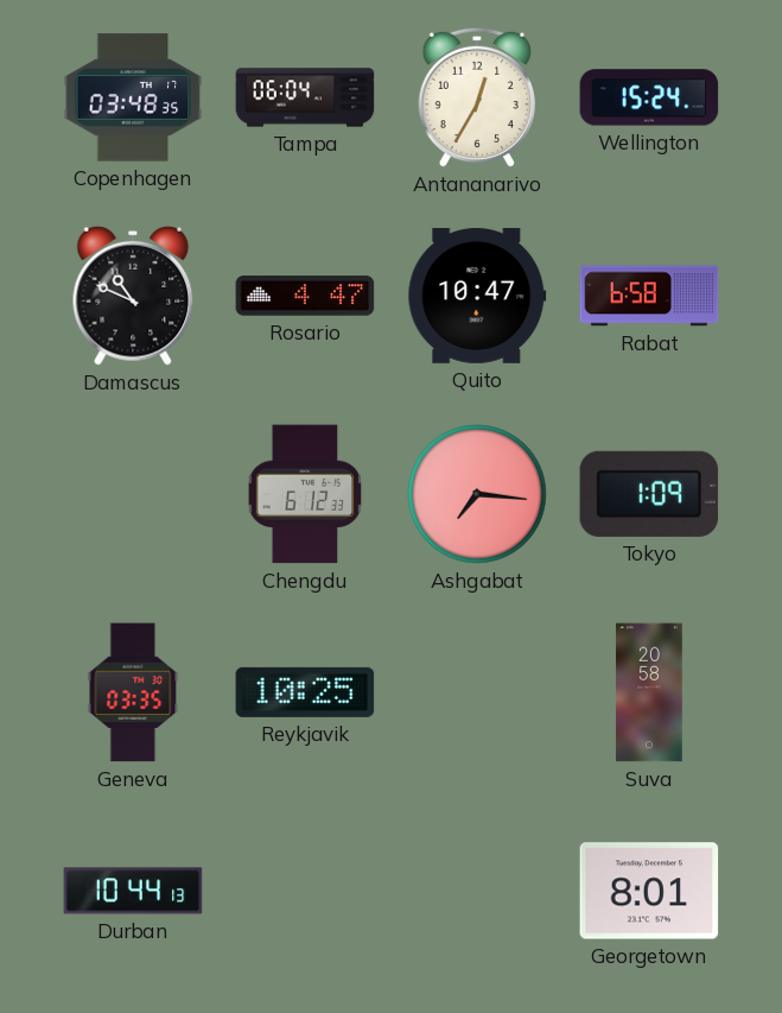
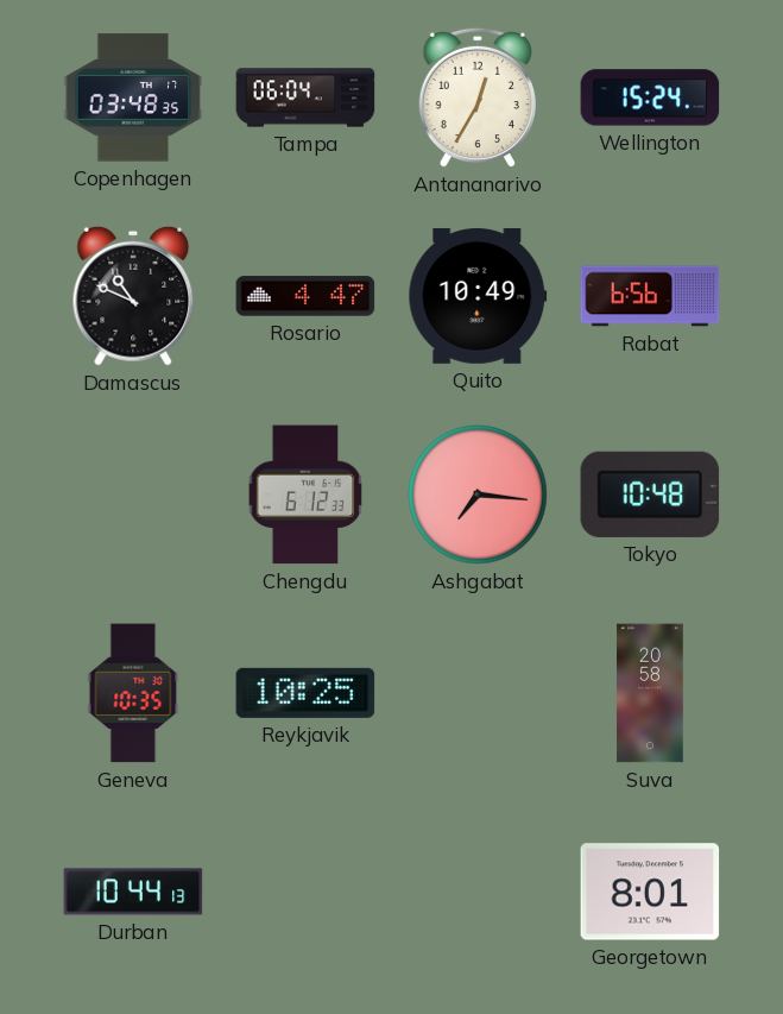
Quito: 10:47 -> 10:49
Rabat: 6:58 -> 6:56
Tokyo: 1:09 -> 10:48
Geneva: 03:35 -> 10:35
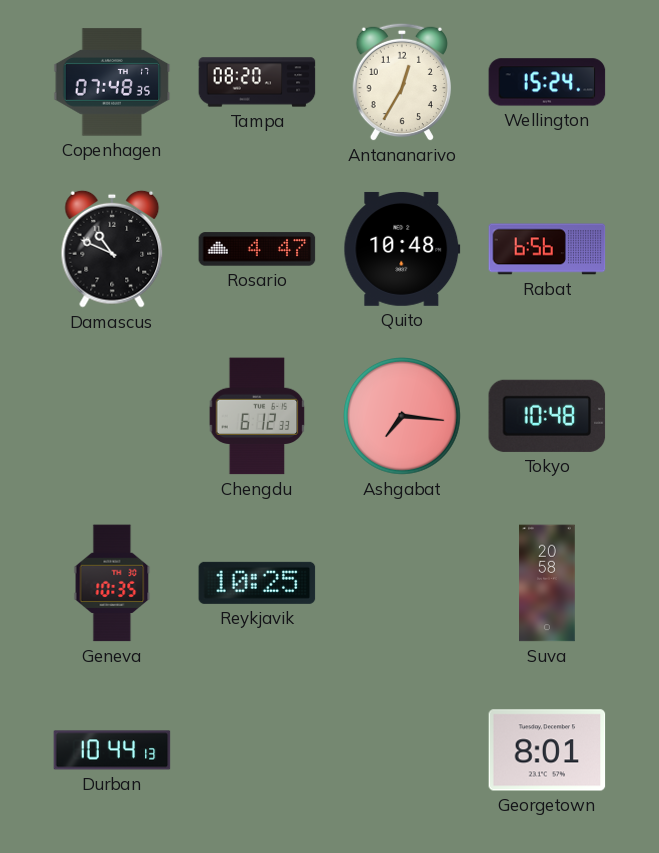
Copenhagen: 03:48 -> 07:48
Tampa: 06:04 -> 08:20
Quito: 10:49 -> 10:48
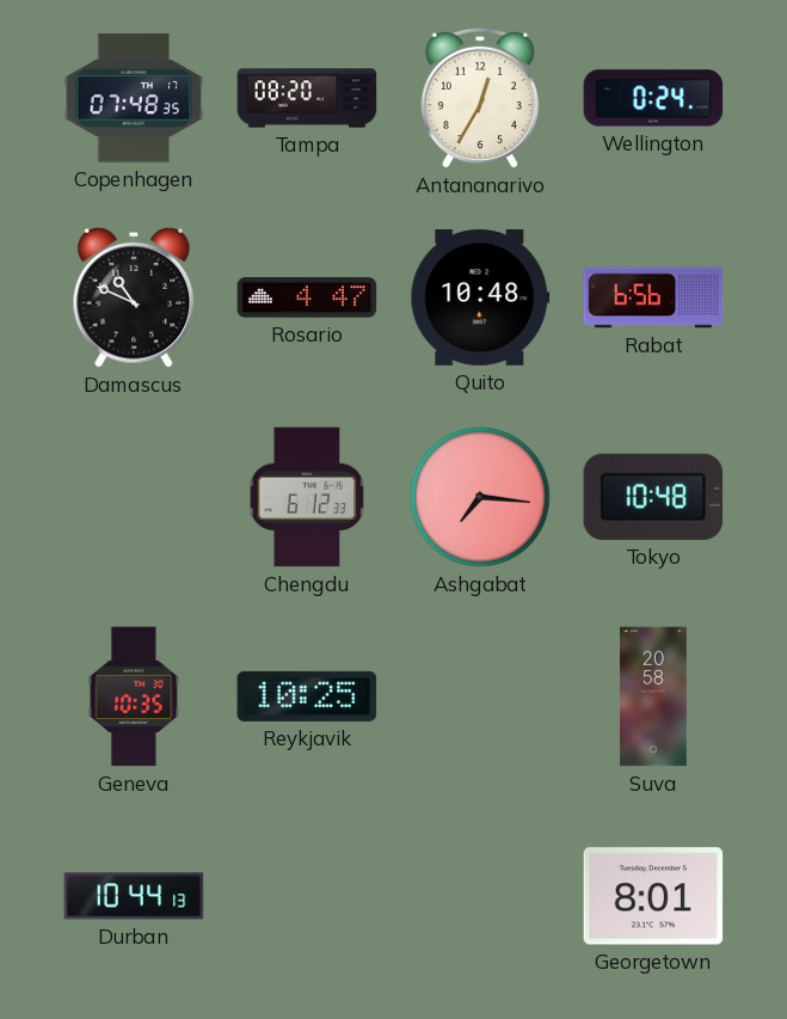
Wellington: 15:24 -> 0:24
